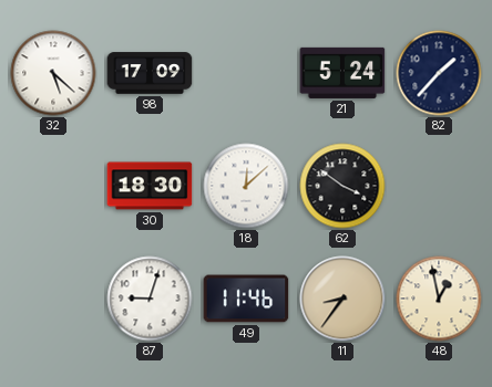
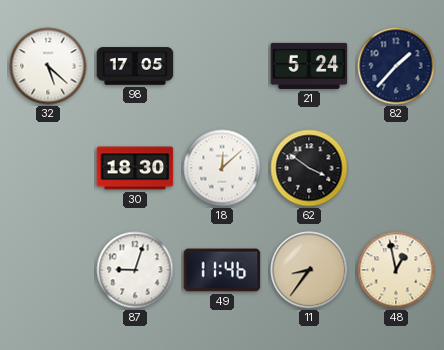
98: 17:09 -> 17:05
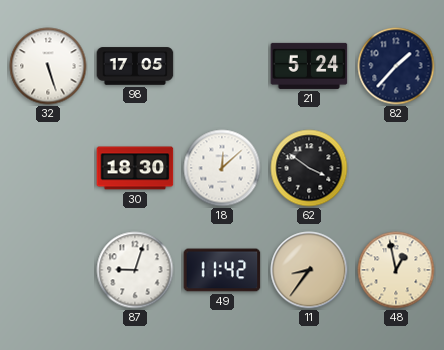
32: 5:22 -> 5:27
49: 11:46 -> 11:42
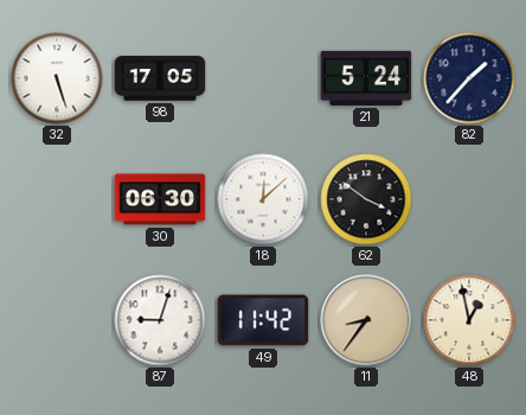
30: 18:30 -> 06:30
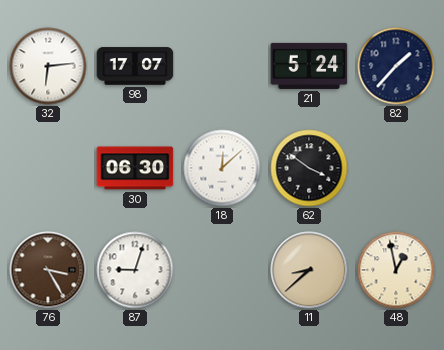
32: 5:27 -> 6:14
98: 17:05 -> 17:07
76: none -> 3:25
49: 11:42 -> none
11: 8:36 -> 8:38
